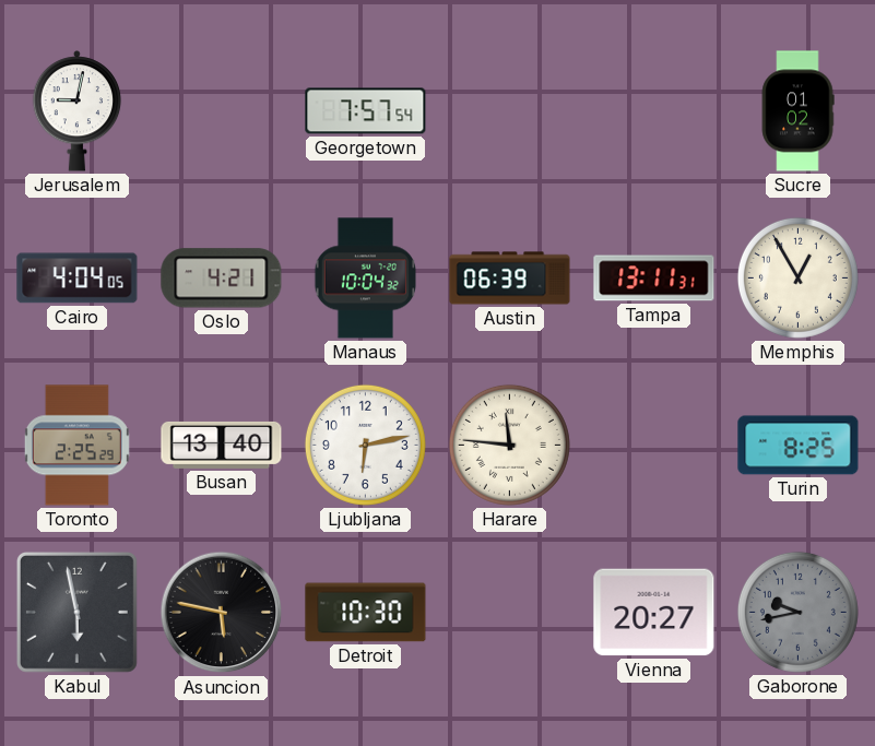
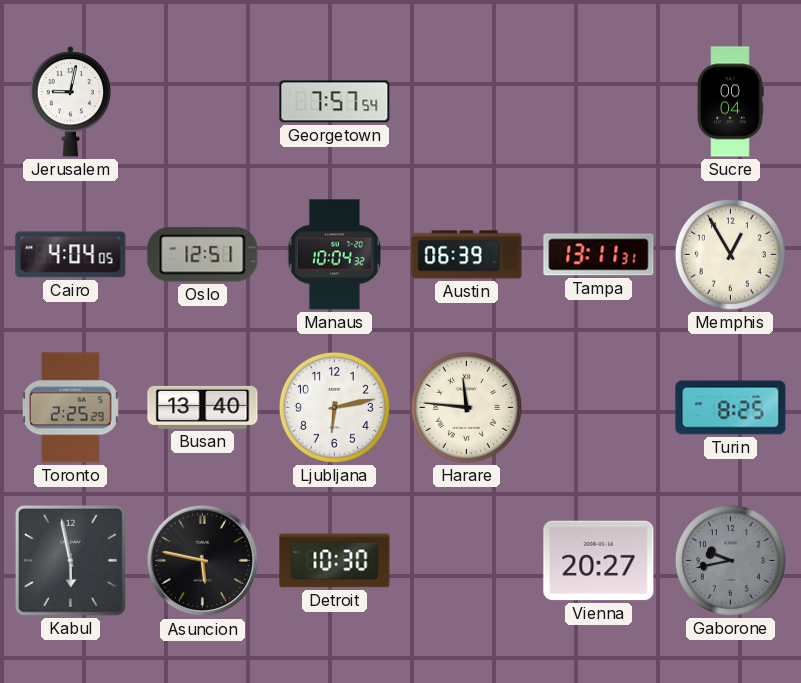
Sucre: 01:02 -> 00:04
Oslo: 4:21 -> 12:51
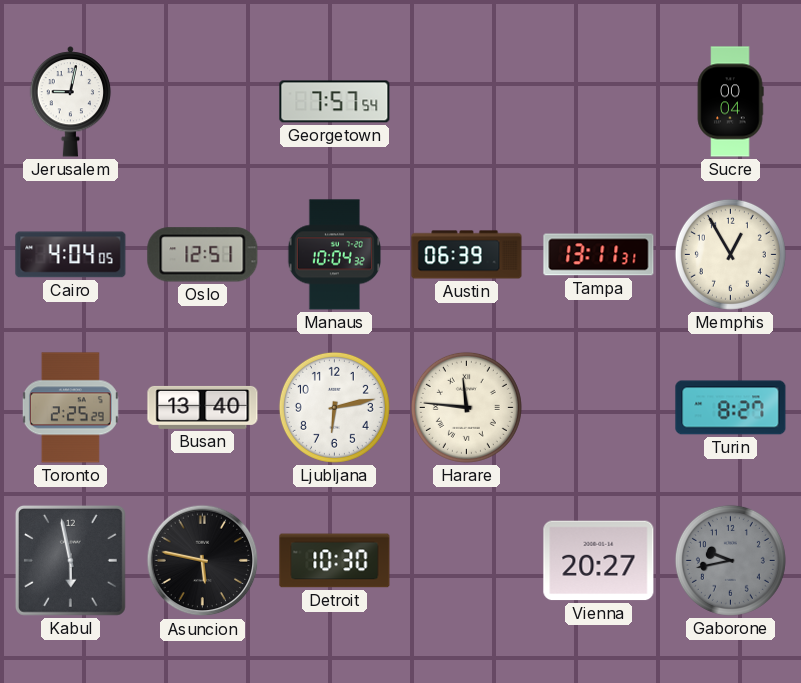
Turin: 8:25 -> 8:27
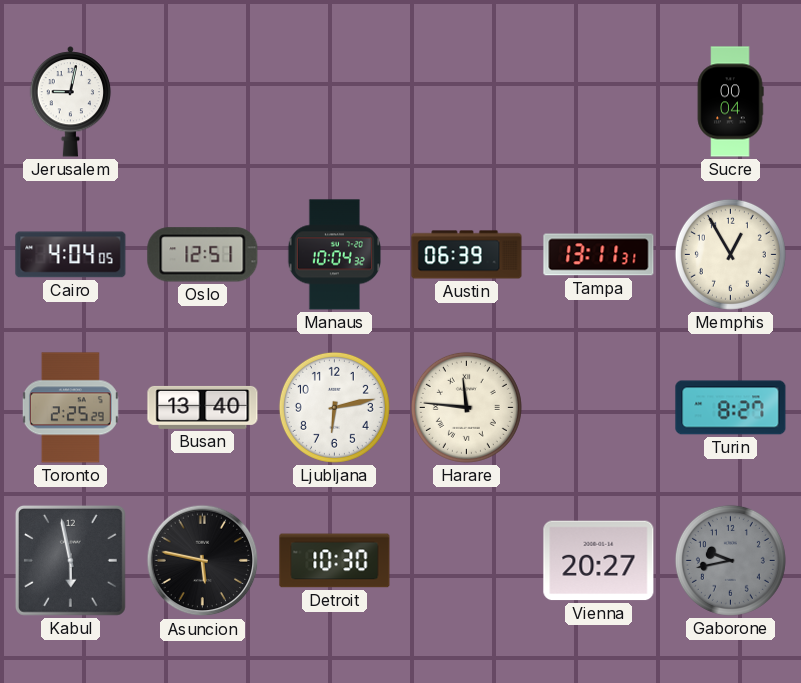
Georgetown: 7:57 -> none
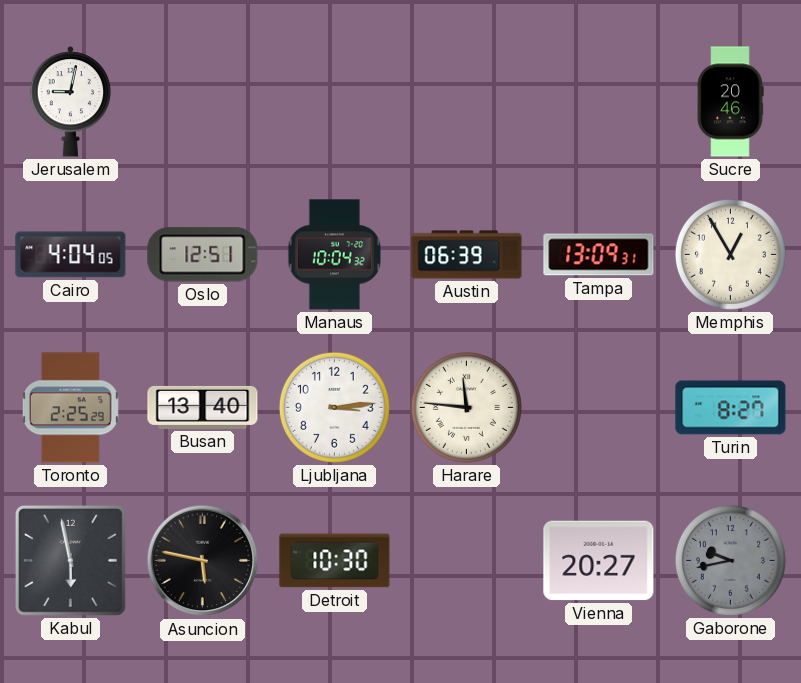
Sucre: 00:04 -> 20:46
Tampa: 13:11 -> 13:09
Ljubljana: 6:13 -> 3:14
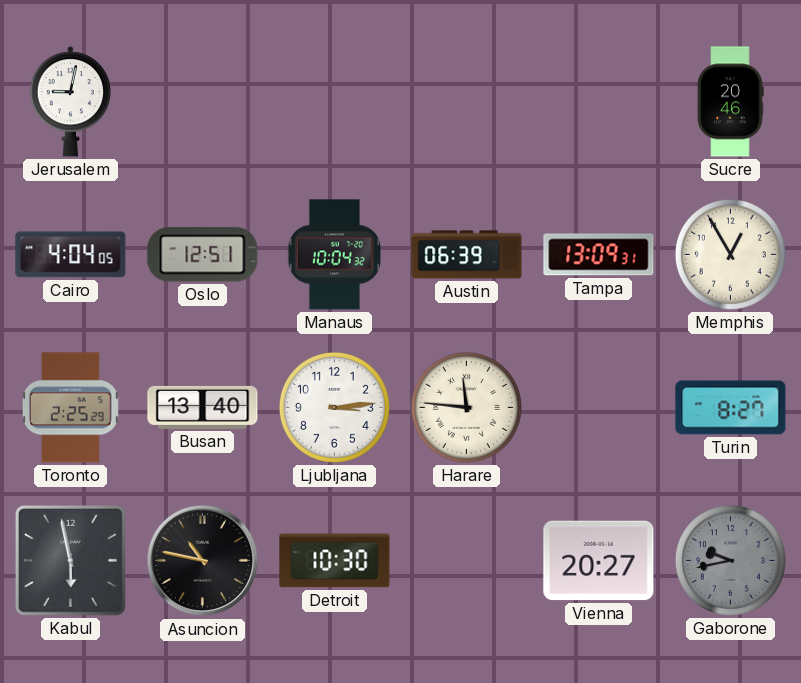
Asuncion: 5:47 -> 10:47
